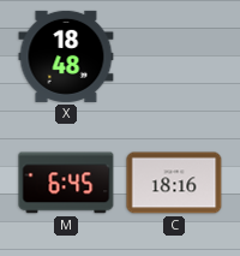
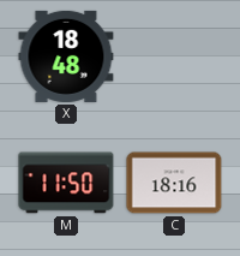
M: 6:45 -> 11:50
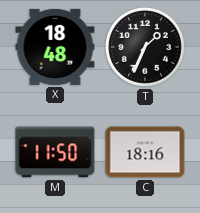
T: none -> 1:34
